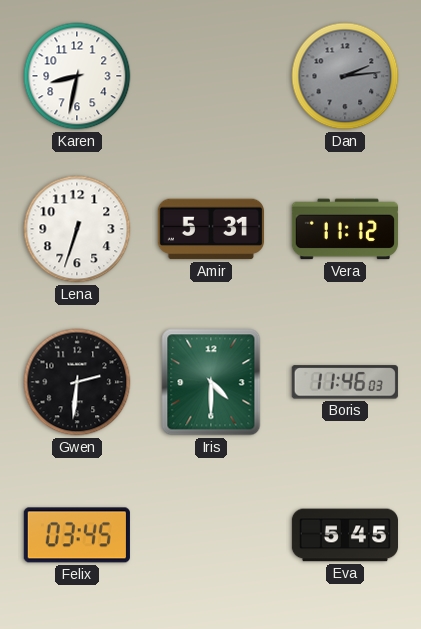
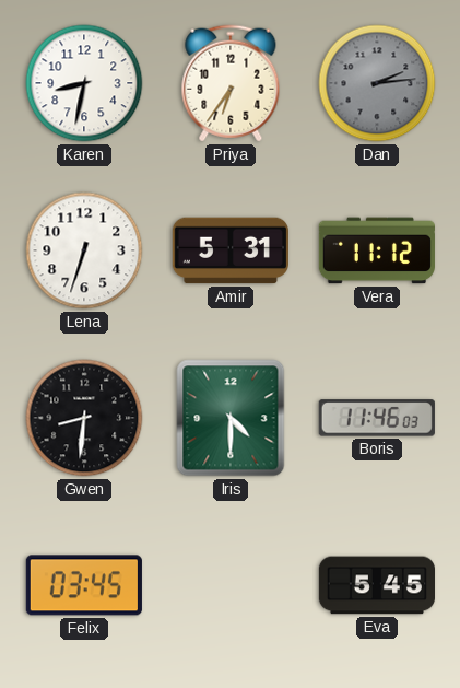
Priya: none -> 6:36
Gwen: 2:31 -> 8:31
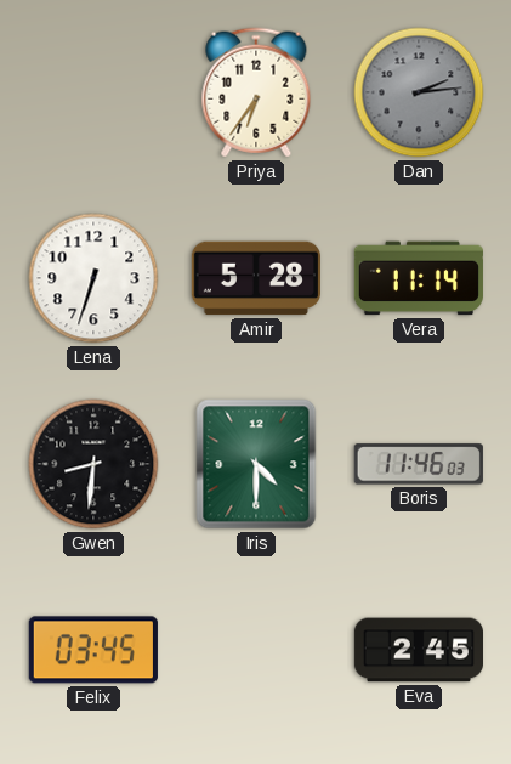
Karen: 8:32 -> none
Amir: 5:31 -> 5:28
Vera: 11:12 -> 11:14
Eva: 5:45 -> 2:45
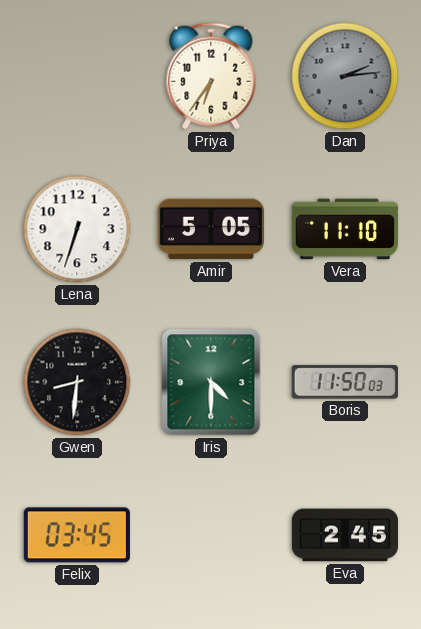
Amir: 5:28 -> 5:05
Vera: 11:14 -> 11:10
Boris: 11:46 -> 11:50
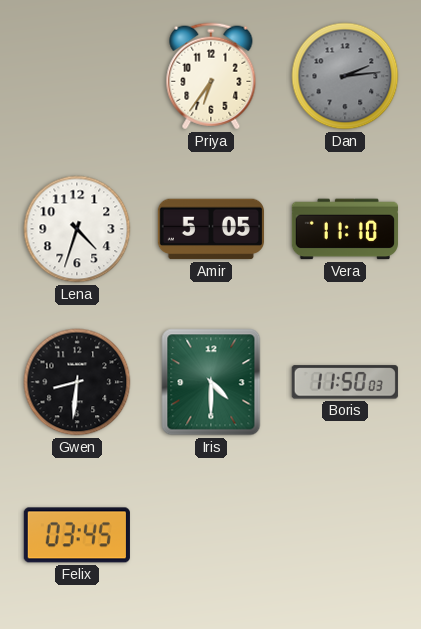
Lena: 6:33 -> 4:33
Eva: 2:45 -> none
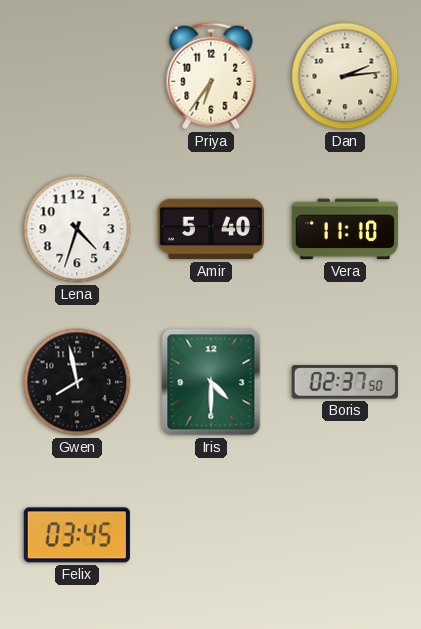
Dan dial: grey -> cream
Amir: 5:05 -> 5:40
Gwen: 8:31 -> 7:58
Boris: 11:50 -> 02:37
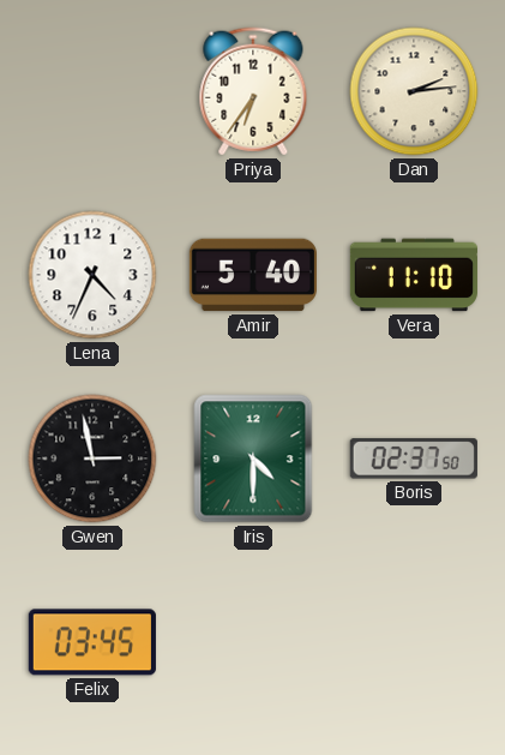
Lena: 4:33 -> 4:34
Gwen: 7:58 -> 2:58
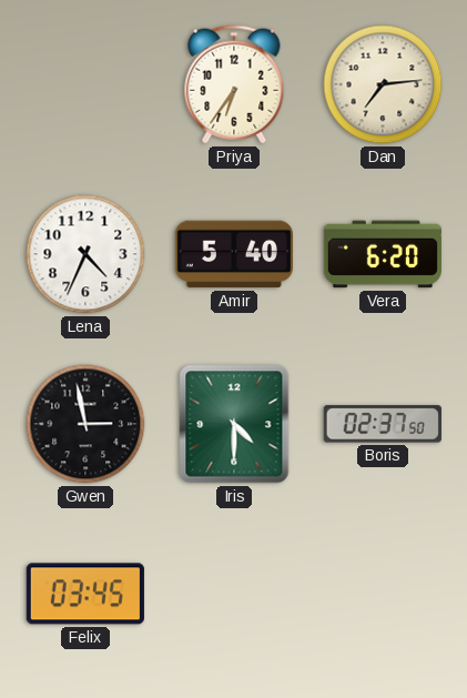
Dan: 2:14 -> 7:14
Vera: 11:10 -> 6:20
